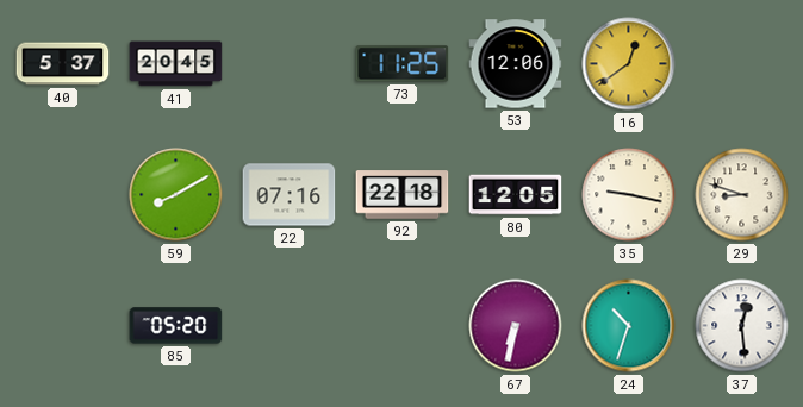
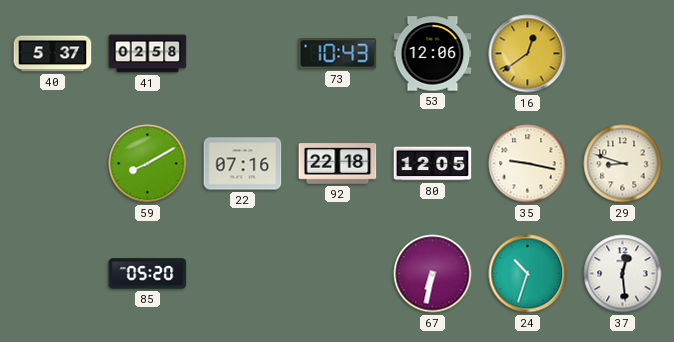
41: 20:45 -> 02:58
73: 11:25 -> 10:43
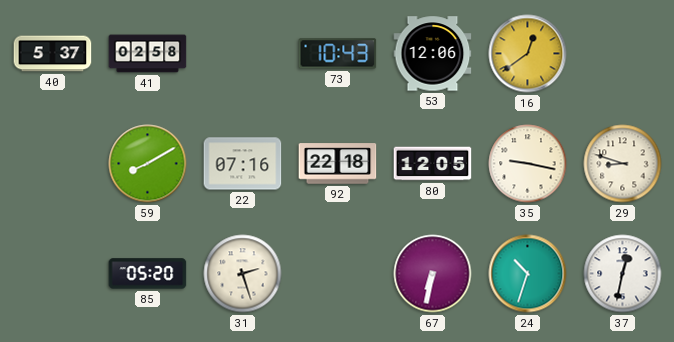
31: none -> 2:27
37: 12:29 -> 12:32
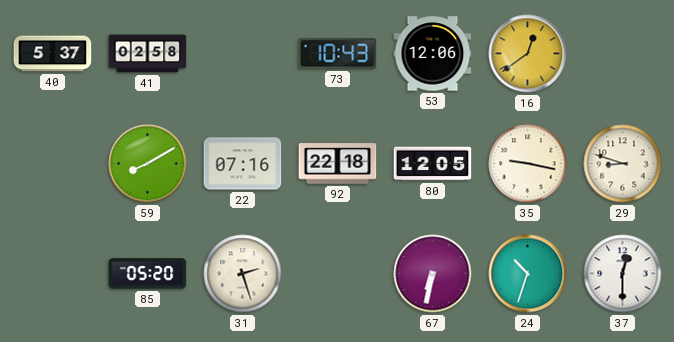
37: 12:32 -> 12:30
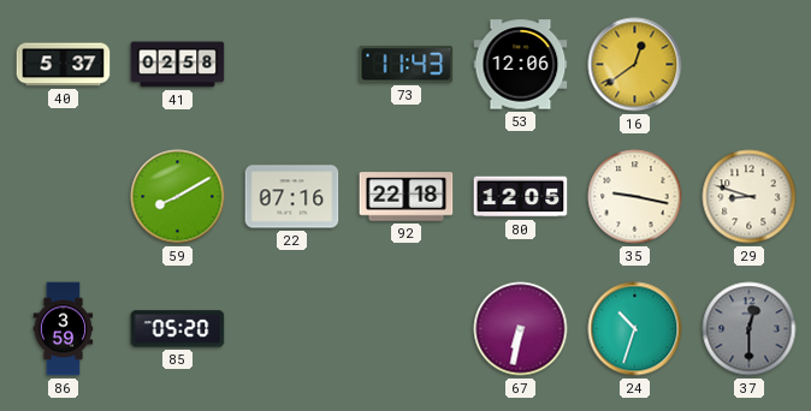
73: 10:43 -> 11:43
86: none -> 3:59
31: 2:27 -> none
37 dial: white -> grey
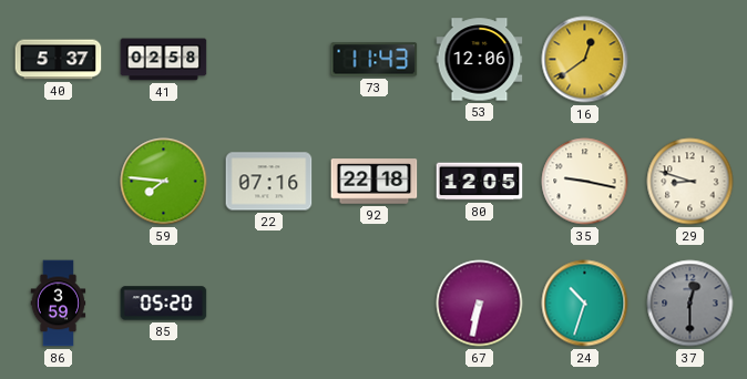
59: 8:10 -> 7:46
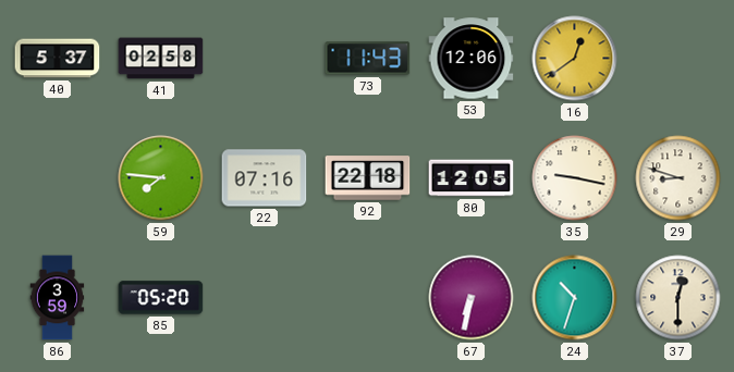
37 dial: grey -> cream
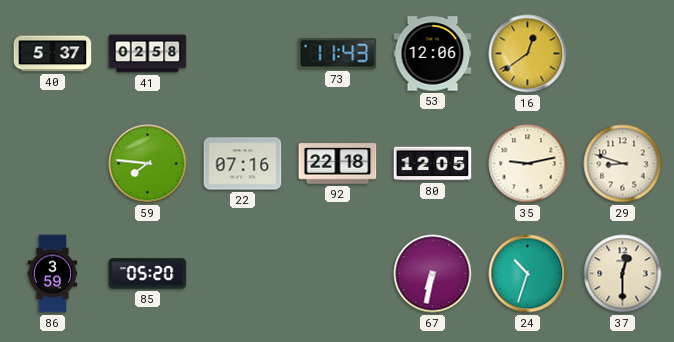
35: 9:17 -> 9:13
